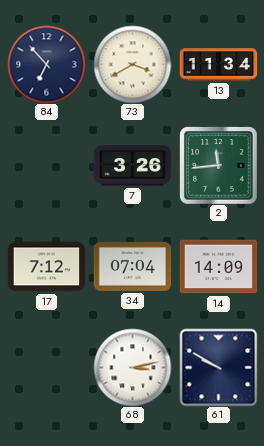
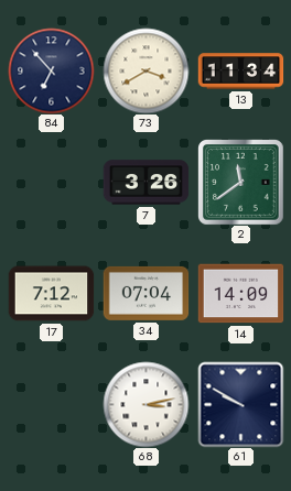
2: 11:44 -> 11:39
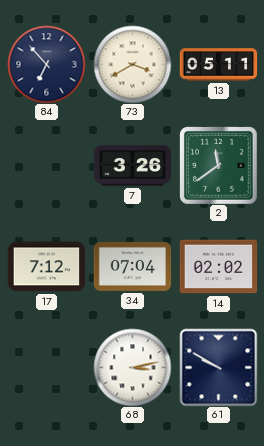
13: 11:34 -> 05:11
14: 14:09 -> 02:02
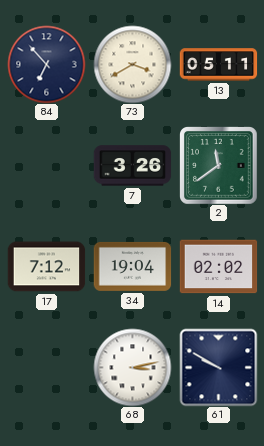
34: 07:04 -> 19:04
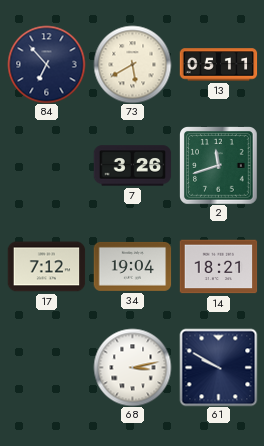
73: 3:40 -> 5:40
2: 11:39 -> 11:42
14: 02:02 -> 18:21
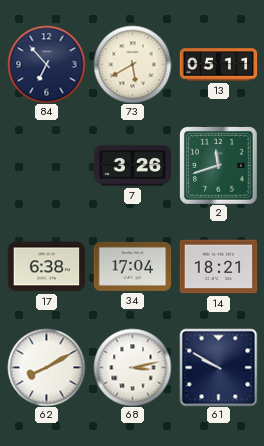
17: 7:12 -> 6:38
34: 19:04 -> 17:04
62: none -> 8:10
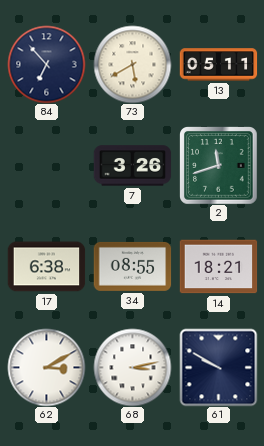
34: 17:04 -> 08:55
62: 8:10 -> 3:10
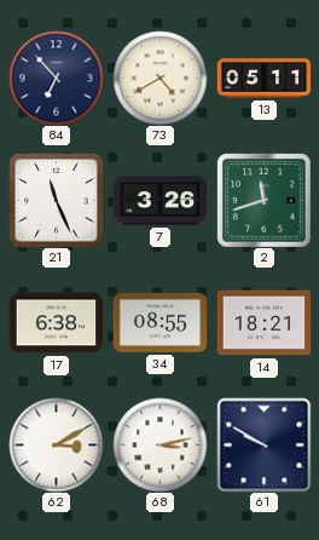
73: 5:40 -> 4:40
21: none -> 11:26
